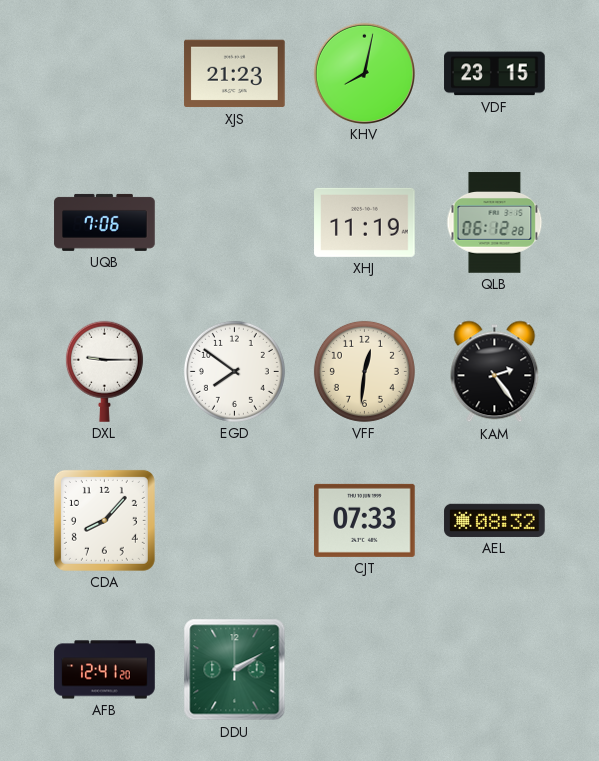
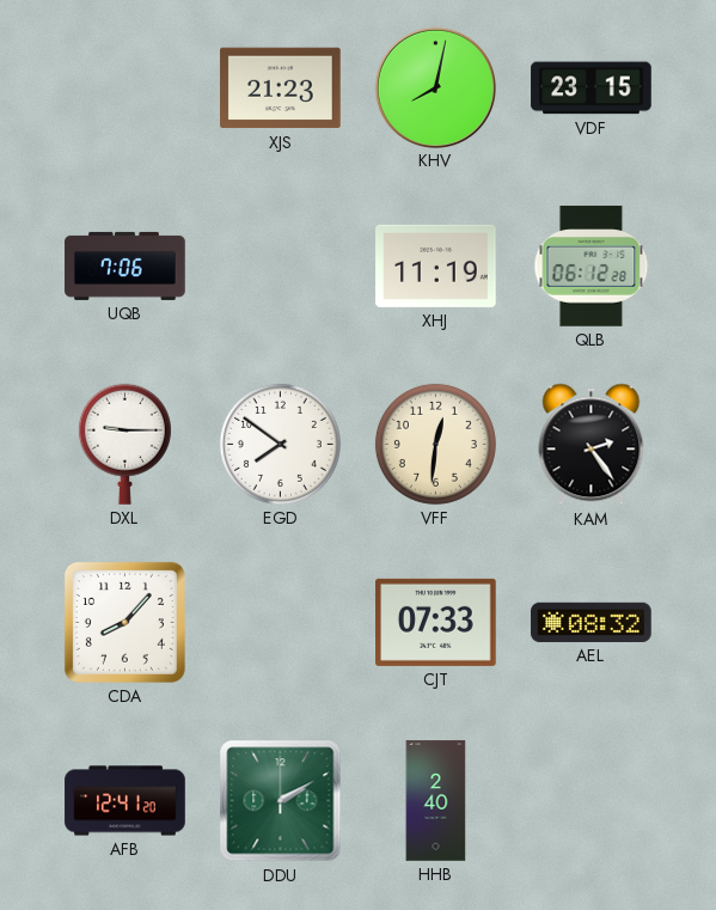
HHB: none -> 2:40
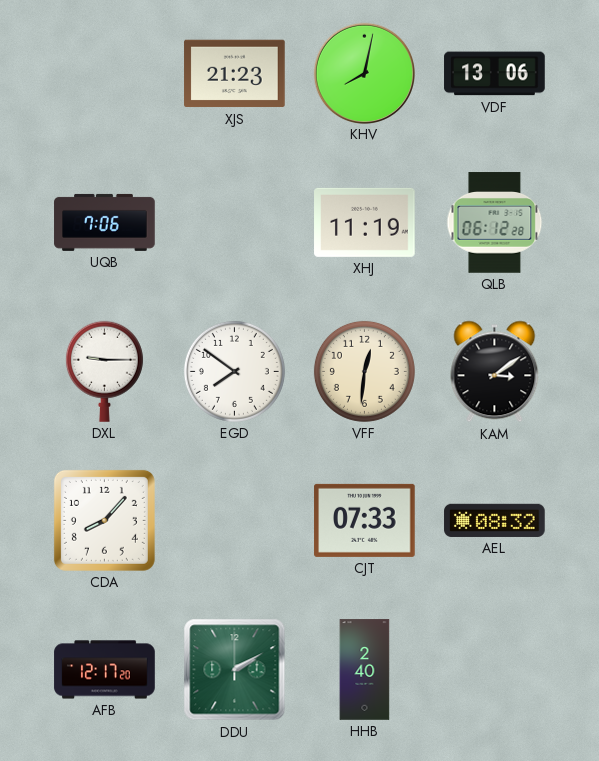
VDF: 23:15 -> 13:06
KAM: 2:24 -> 3:09
AFB: 12:41 -> 12:17
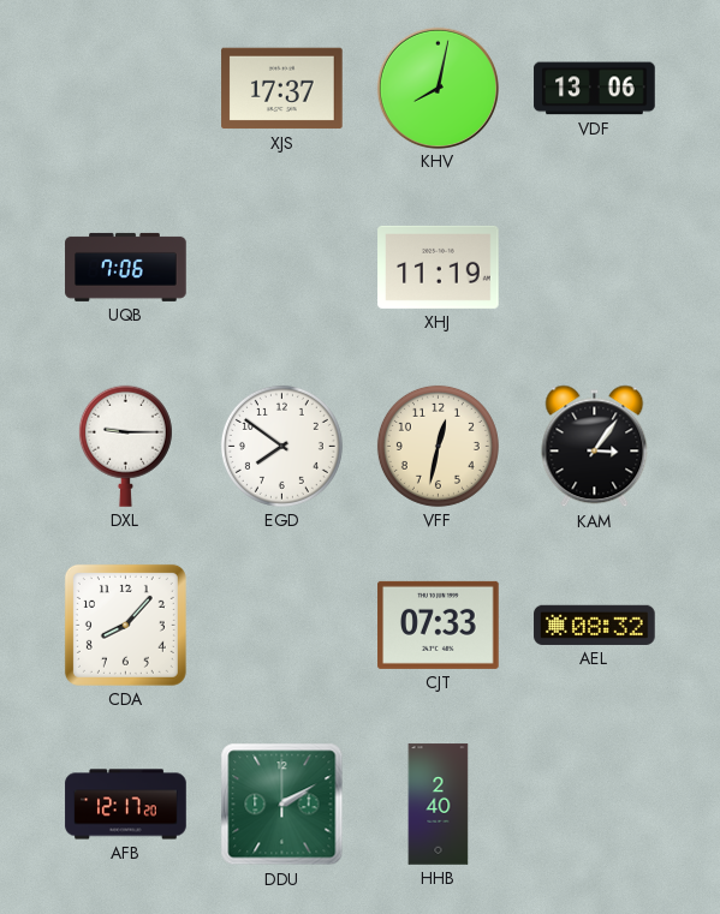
XJS: 21:23 -> 17:37
QLB: 06:12 -> none
VFF: 12:31 -> 12:32
KAM: 3:09 -> 3:06
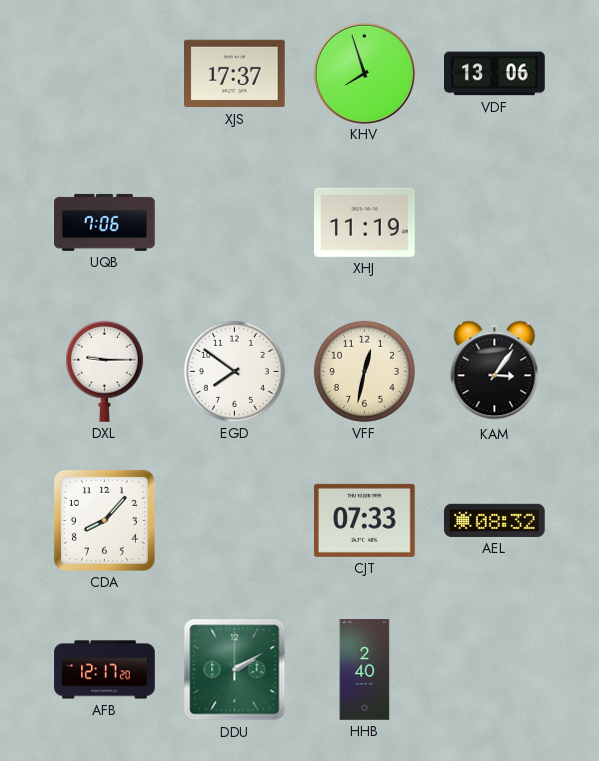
KHV: 8:02 -> 7:57
